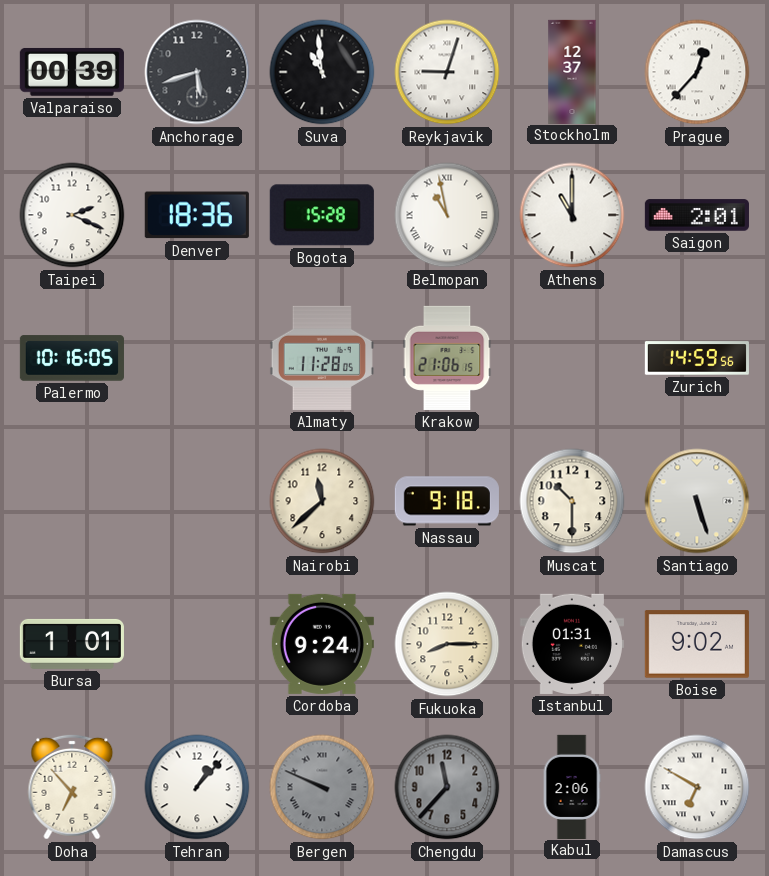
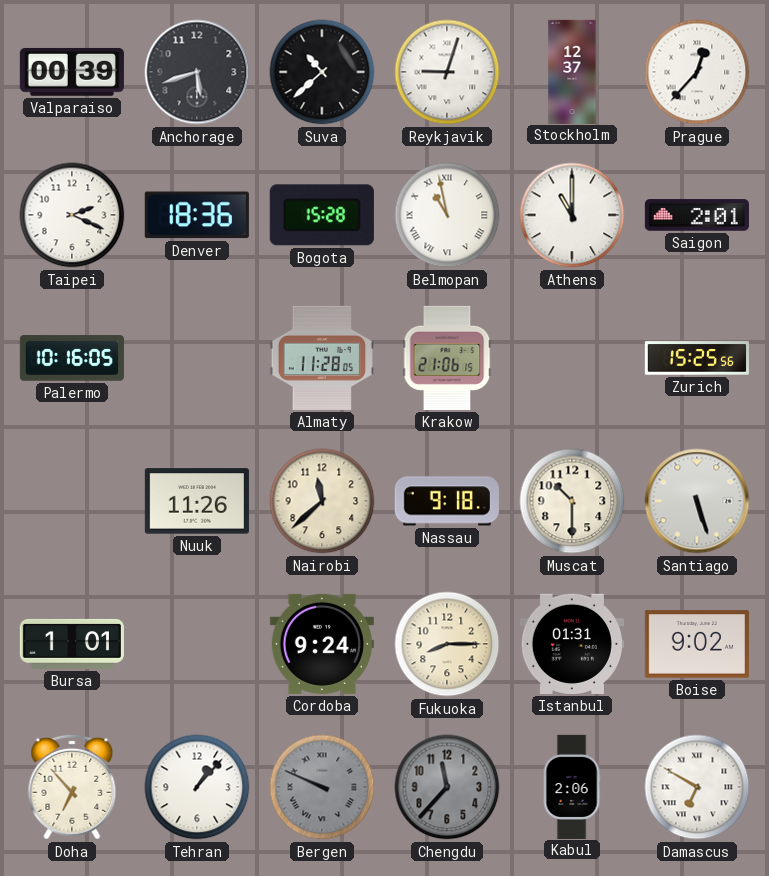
Suva: 10:59 -> 10:38
Zurich: 14:59 -> 15:25
Nuuk: none -> 11:26
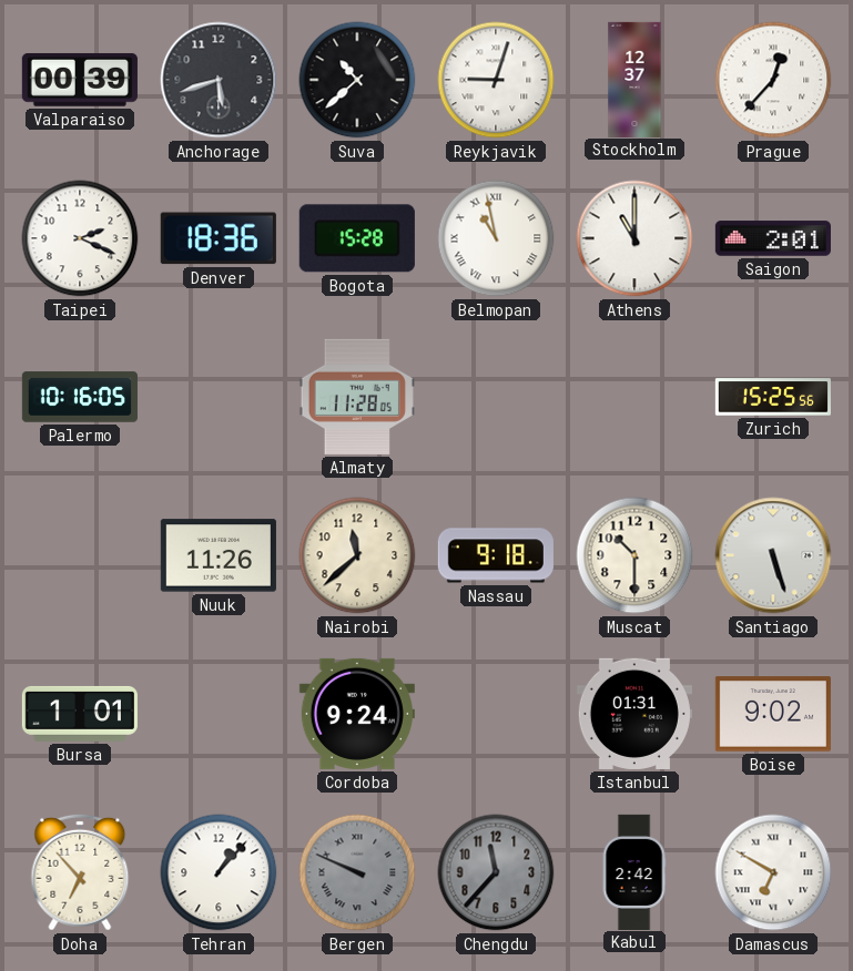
Krakow: 21:06 -> none
Fukuoka: 8:15 -> none
Kabul: 2:06 -> 2:42
